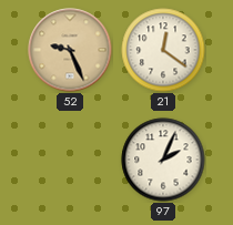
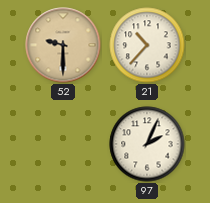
52: 9:26 -> 9:30
21: 12:21 -> 10:37
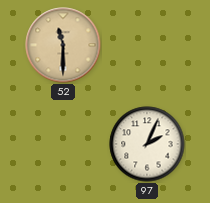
52: 9:30 -> 11:30
21: 10:37 -> none
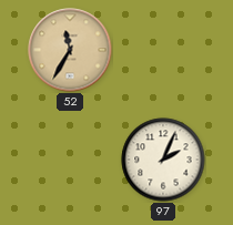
52: 11:30 -> 11:35
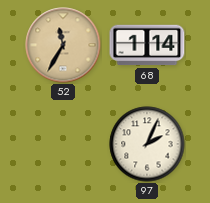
68: none -> 1:14
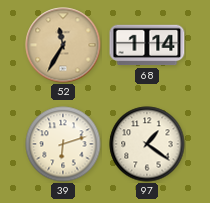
39: none -> 6:12
97: 2:04 -> 1:21
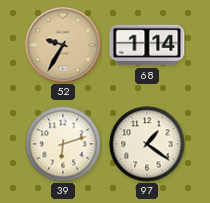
52: 11:35 -> 9:35
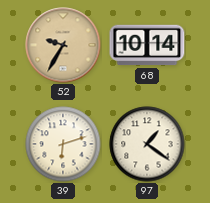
68: 1:14 -> 10:14
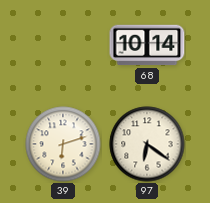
52: 9:35 -> none
97: 1:21 -> 6:21
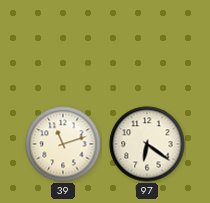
68: 10:14 -> none
39: 6:12 -> 11:12
